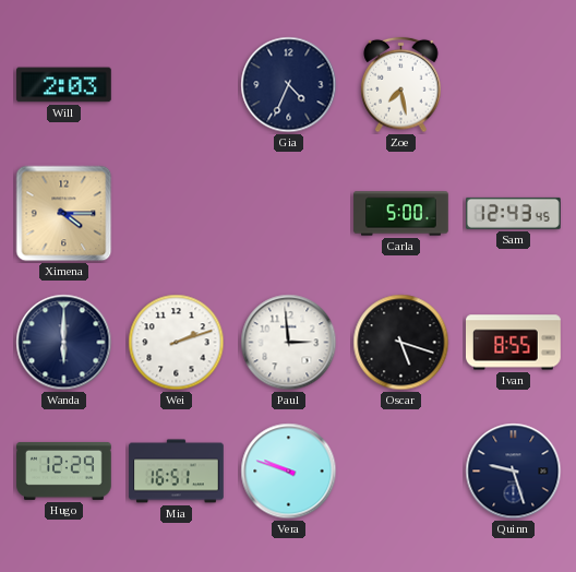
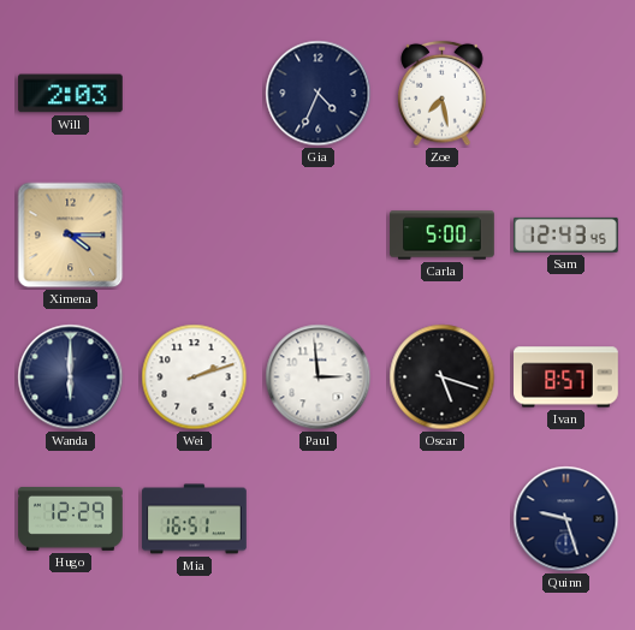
Ivan: 8:55 -> 8:57
Vera: 9:48 -> none
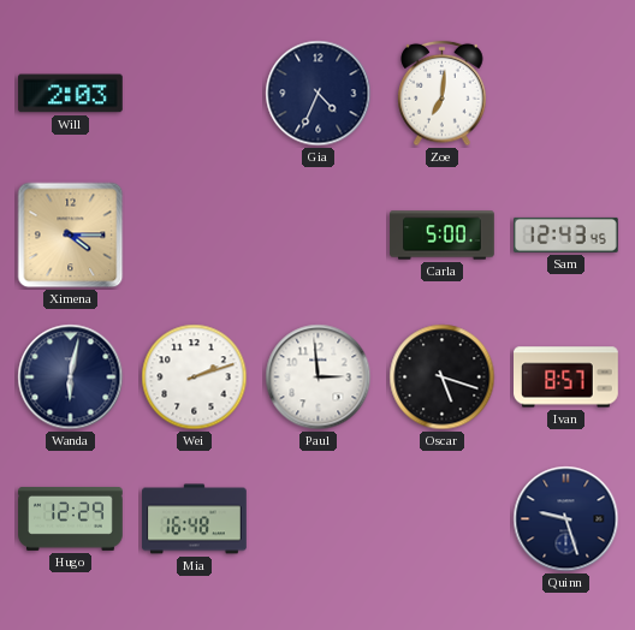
Zoe: 7:28 -> 7:01
Wanda: 6:00 -> 6:02
Mia: 16:51 -> 16:48
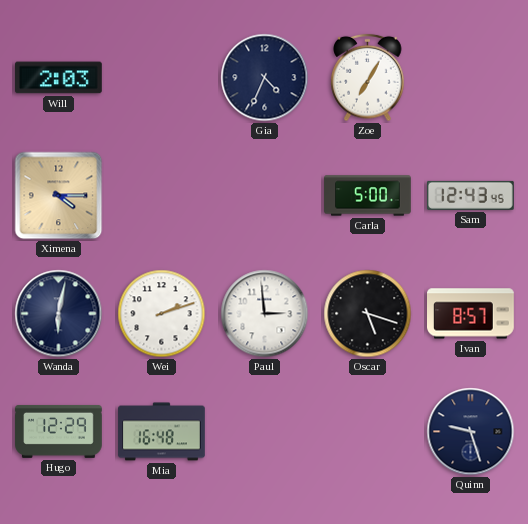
Zoe: 7:01 -> 7:05
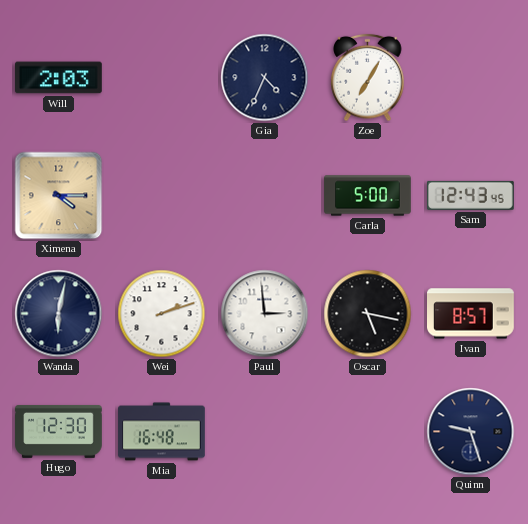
Oscar: 5:18 -> 5:17
Hugo: 12:29 -> 12:30
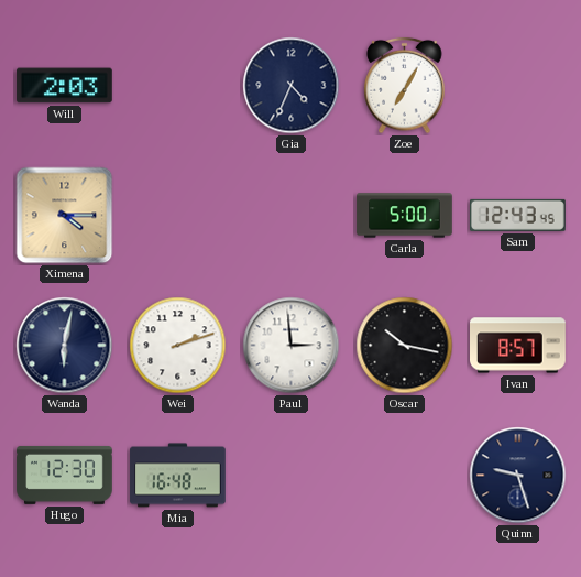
Oscar: 5:17 -> 10:17
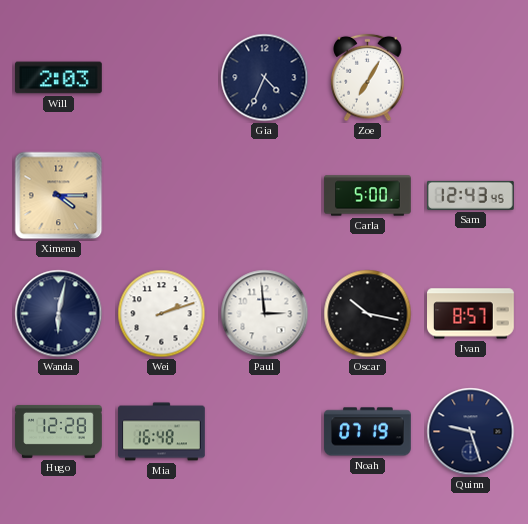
Hugo: 12:30 -> 12:28
Noah: none -> 07:19
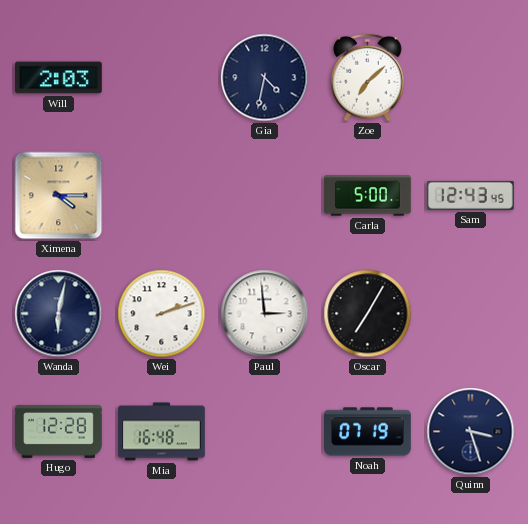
Gia: 4:34 -> 4:32
Zoe: 7:05 -> 7:08
Oscar: 10:17 -> 7:05
Ivan: 8:57 -> none
Quinn: 9:27 -> 3:27
